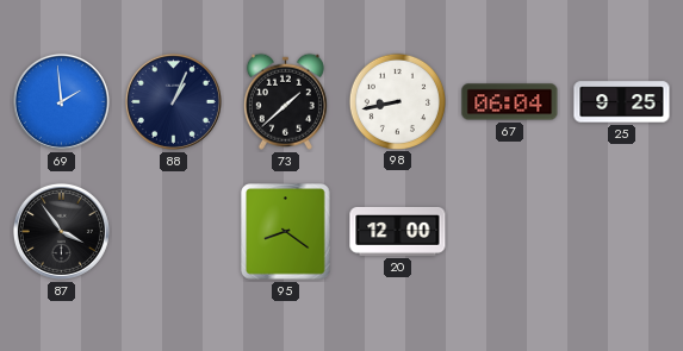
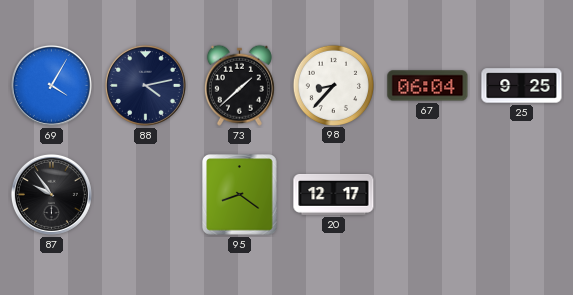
69: 1:59 -> 4:05
88: 1:04 -> 4:13
98: 8:43 -> 8:37
87: 3:54 -> 9:54
20: 12:00 -> 12:17
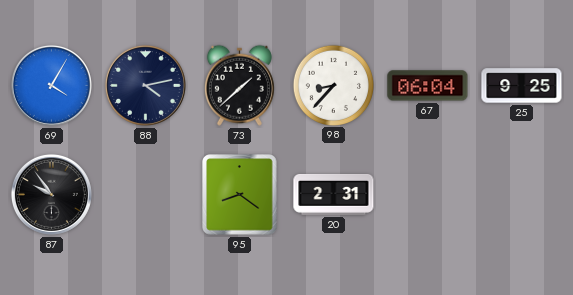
20: 12:17 -> 2:31
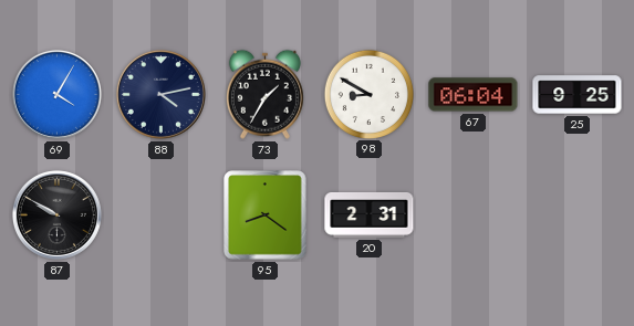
73: 1:38 -> 1:35
98: 8:37 -> 8:50
87: 9:54 -> 9:50
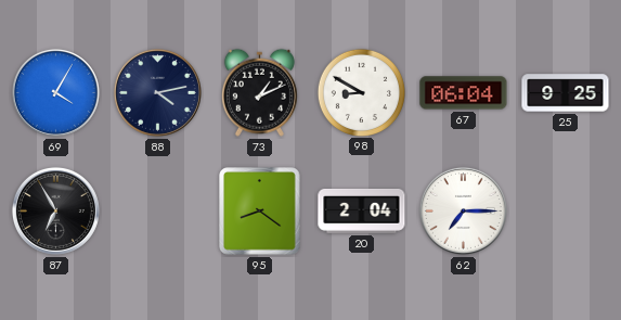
73: 1:35 -> 1:11
87: 9:50 -> 6:55
20: 2:31 -> 2:04
62: none -> 7:15
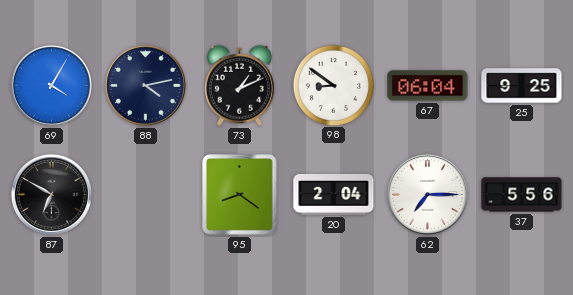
98: 8:50 -> 8:51
87: 6:55 -> 6:50
37: none -> 5:56
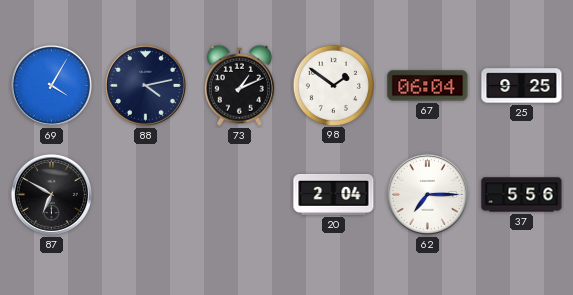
98: 8:51 -> 1:51
95: 8:21 -> none
